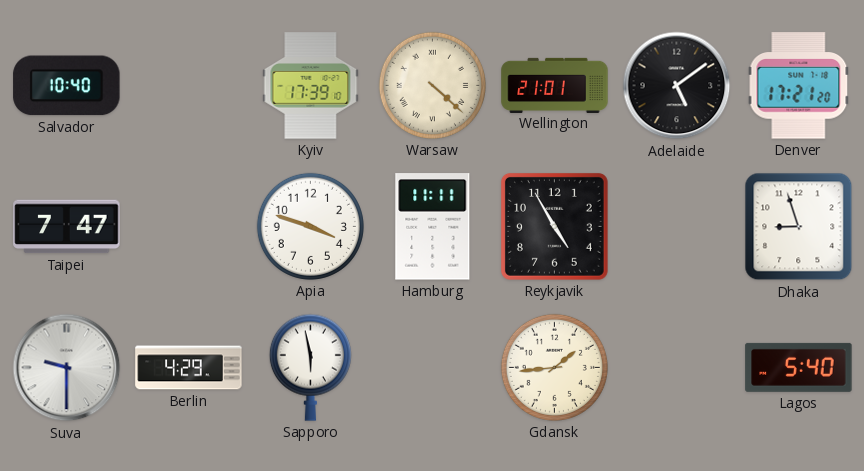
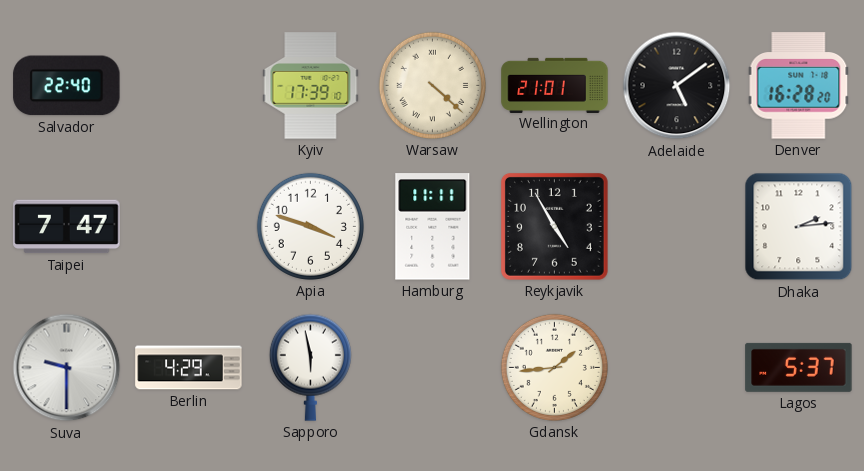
Salvador: 10:40 -> 22:40
Denver: 17:21 -> 16:28
Dhaka: 8:57 -> 2:14
Lagos: 5:40 -> 5:37
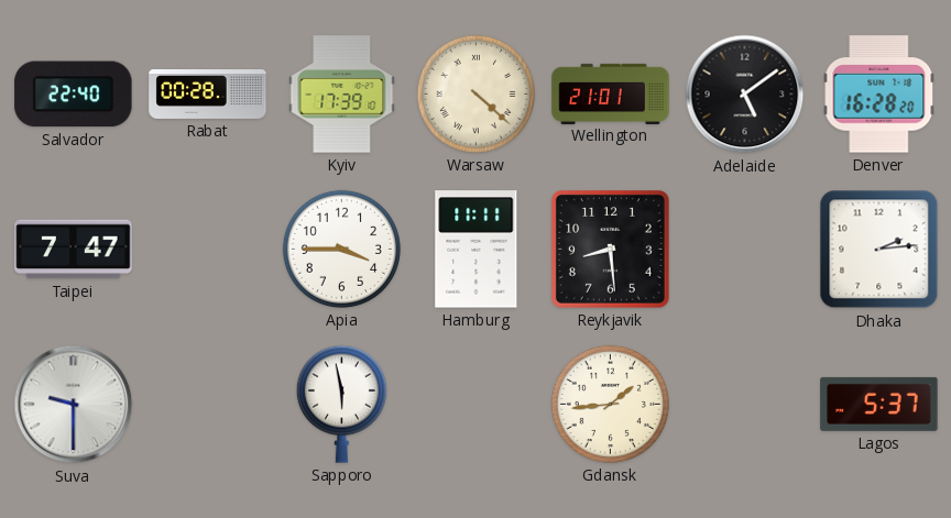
Rabat: none -> 00:28
Apia: 3:48 -> 3:45
Reykjavik: 4:55 -> 8:29
Berlin: 4:29 -> none
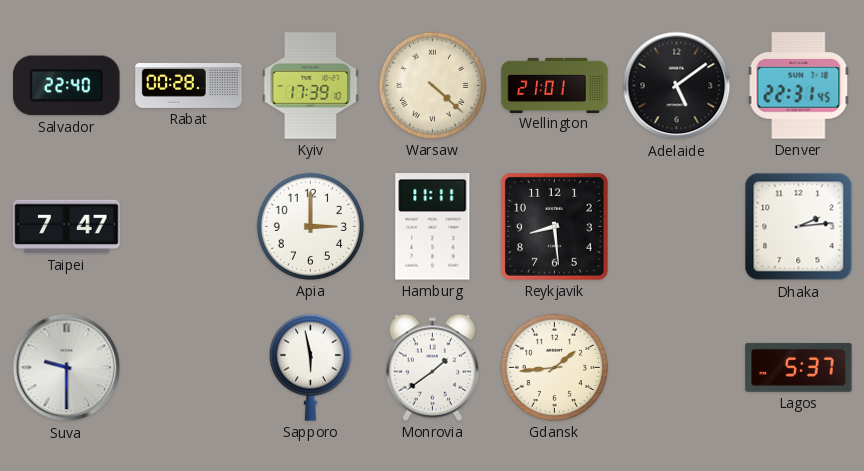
Denver: 16:28 -> 22:31
Apia: 3:45 -> 3:00
Monrovia: none -> 1:39
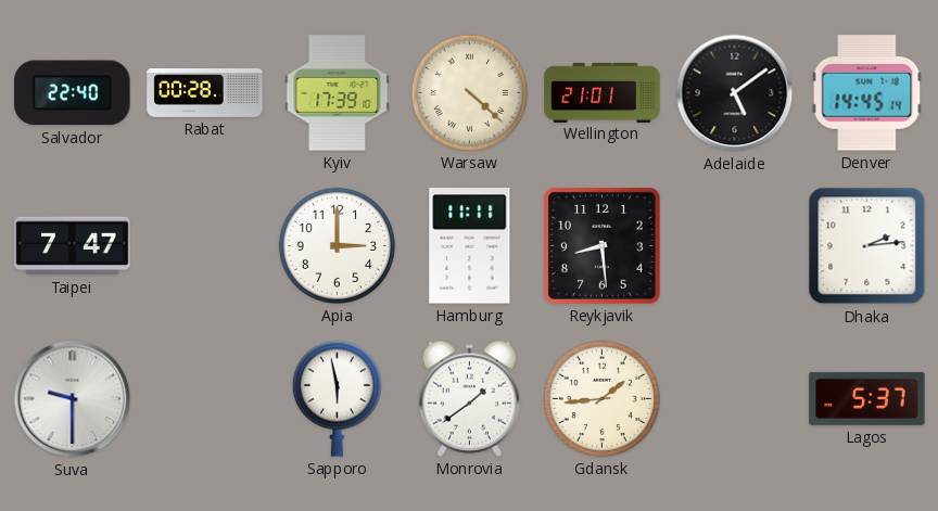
Denver: 22:31 -> 14:45
